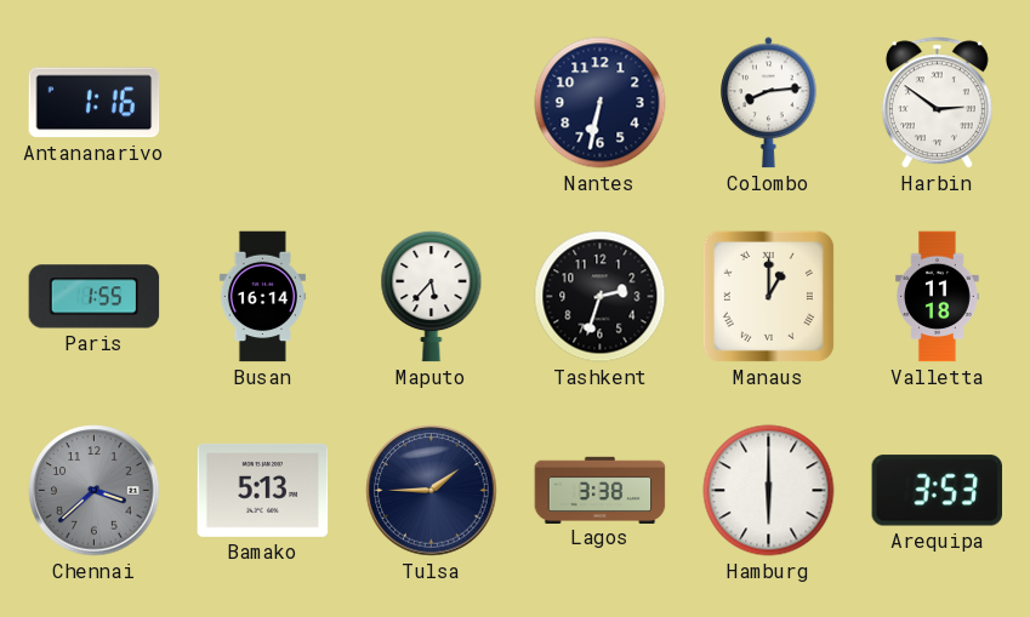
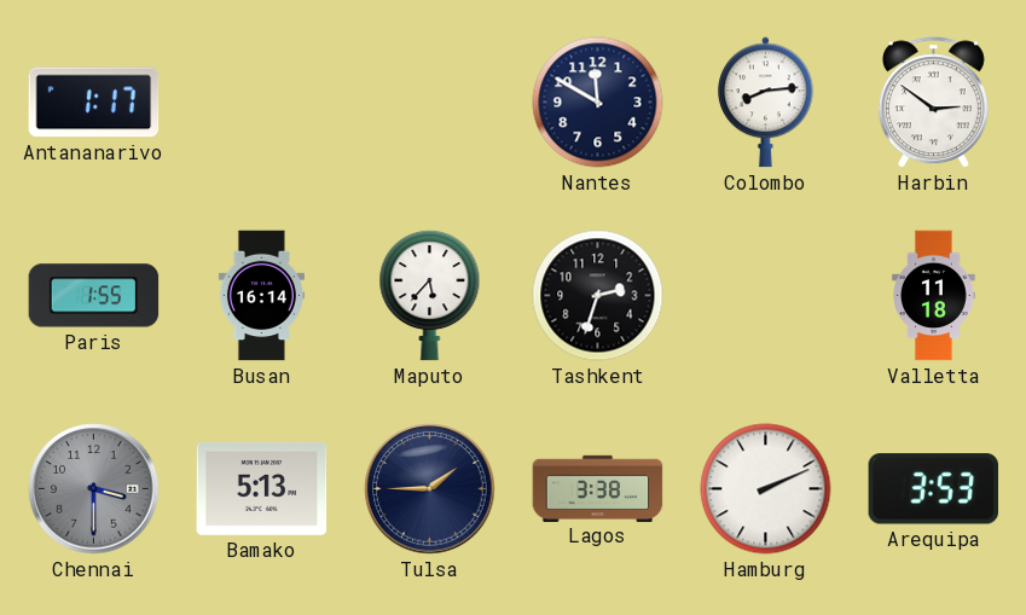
Antananarivo: 1:16 -> 1:17
Nantes: 6:32 -> 11:50
Manaus: 1:00 -> none
Chennai: 3:38 -> 3:30
Hamburg: 6:00 -> 2:11
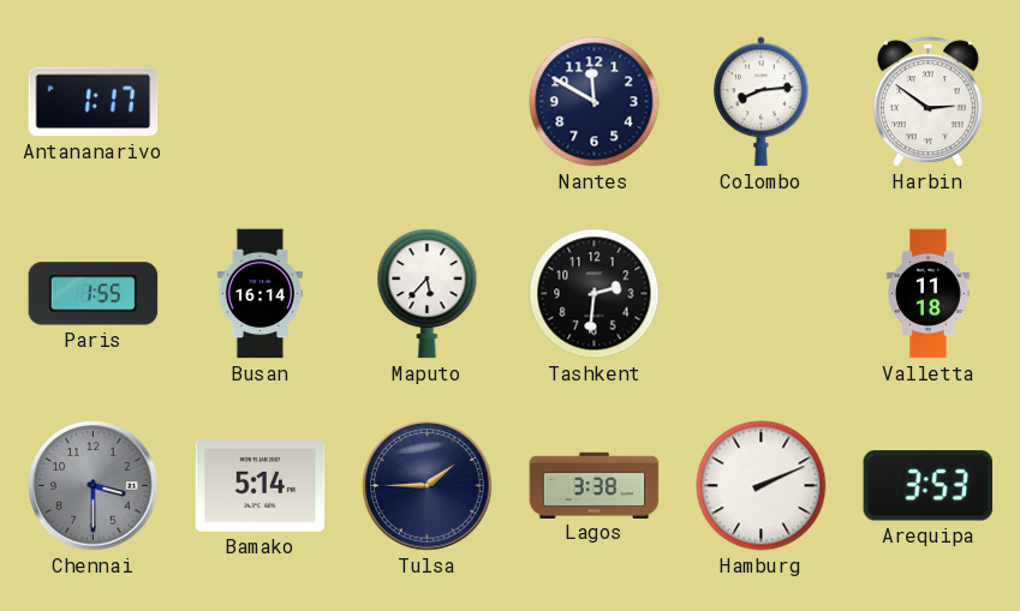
Tashkent: 2:33 -> 2:31
Bamako: 5:13 -> 5:14
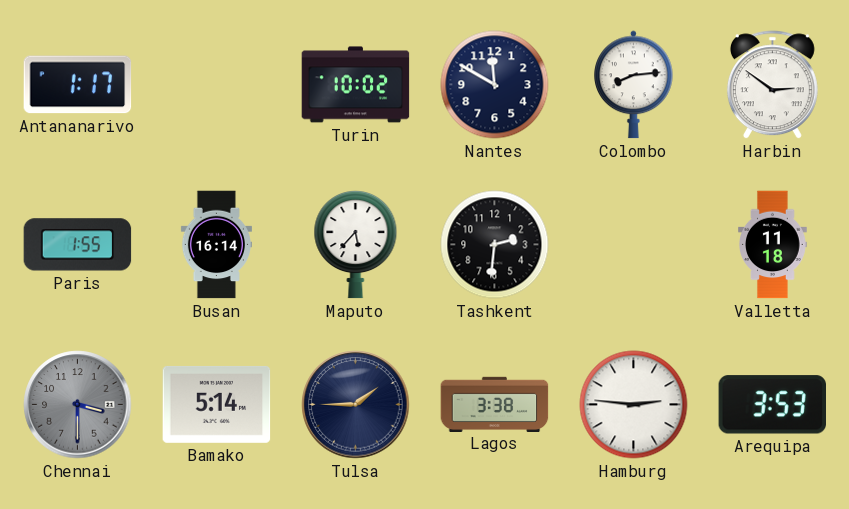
Turin: none -> 10:02
Hamburg: 2:11 -> 2:46
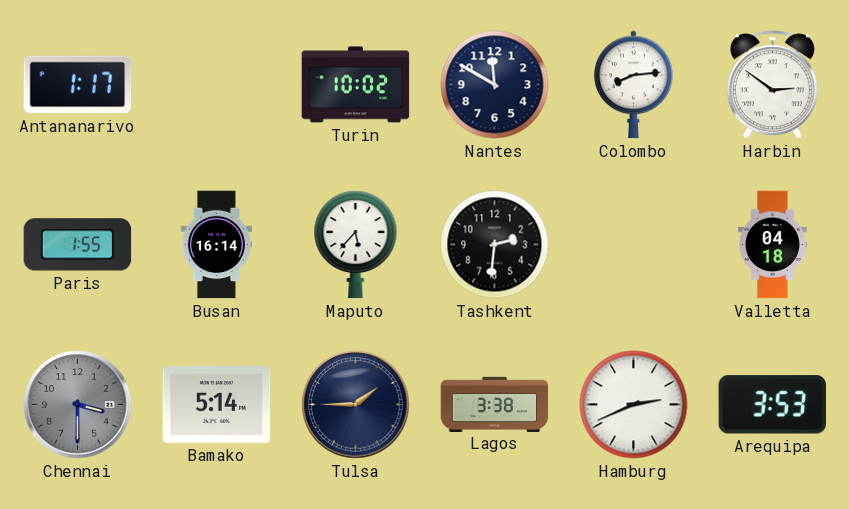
Valletta: 11:18 -> 04:18
Hamburg: 2:46 -> 2:41
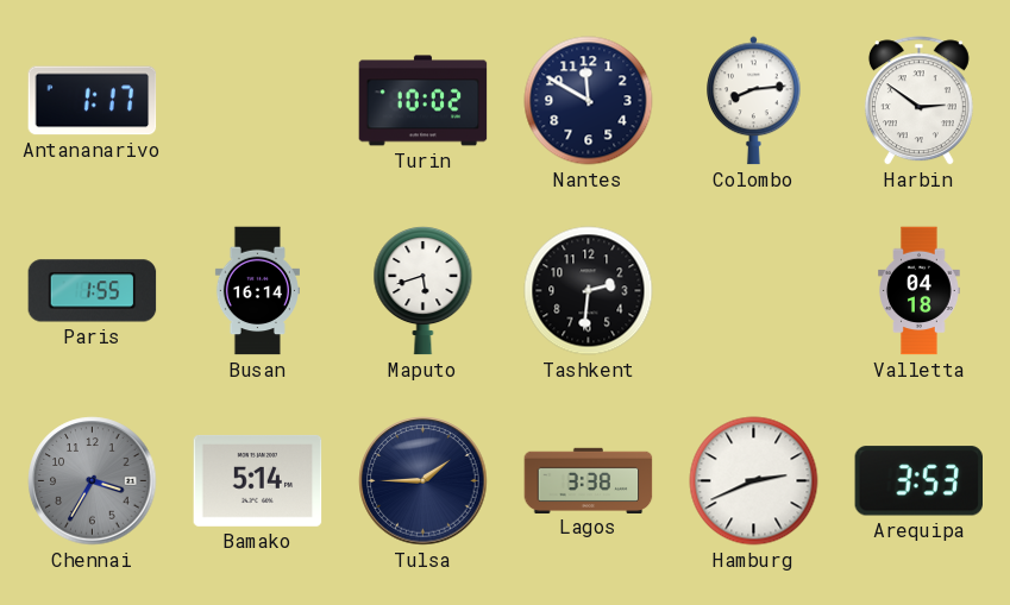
Maputo: 5:37 -> 5:42
Chennai: 3:30 -> 3:35
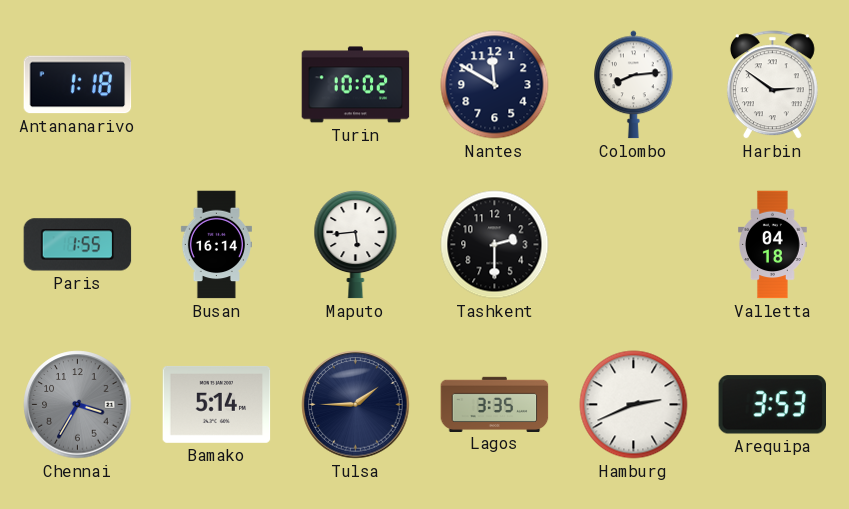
Antananarivo: 1:17 -> 1:18
Maputo: 5:42 -> 5:44
Tashkent: 2:31 -> 2:30
Lagos: 3:38 -> 3:35
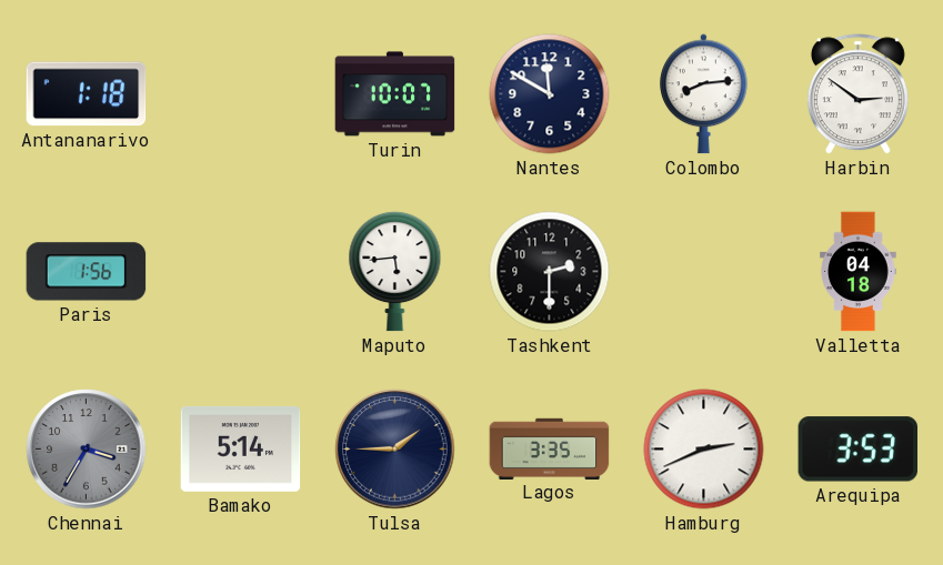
Turin: 10:02 -> 10:07
Paris: 1:55 -> 1:56
Busan: 16:14 -> none
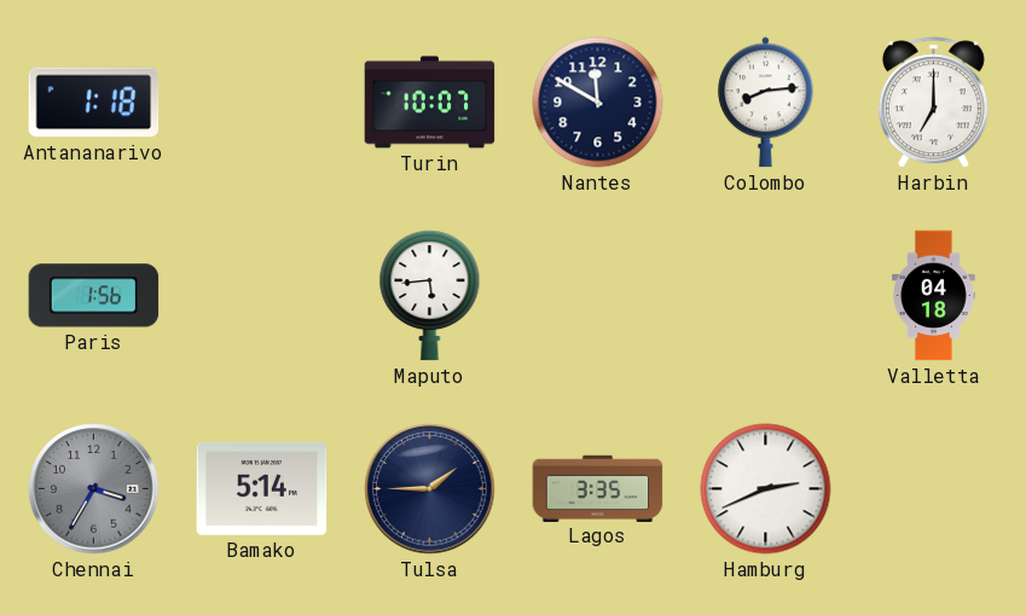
Harbin: 2:51 -> 7:00
Tashkent: 2:30 -> none
Arequipa: 3:53 -> none
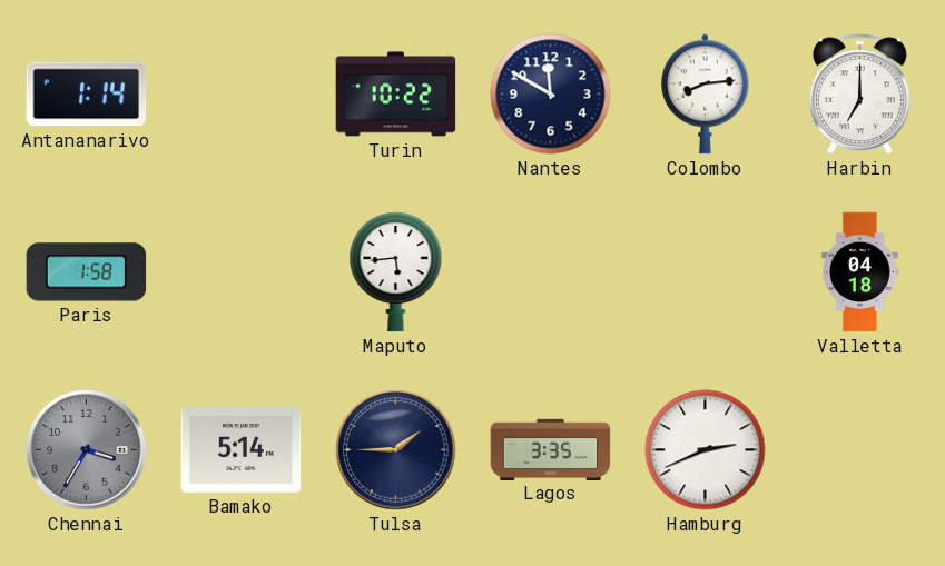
Antananarivo: 1:18 -> 1:14
Turin: 10:07 -> 10:22
Paris: 1:56 -> 1:58
